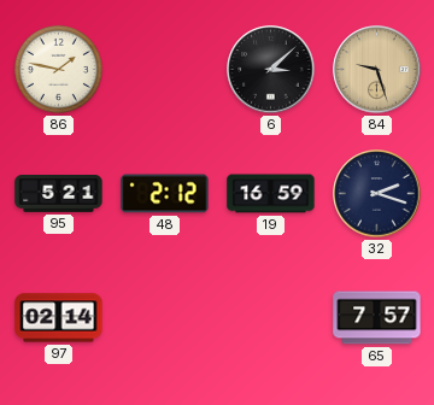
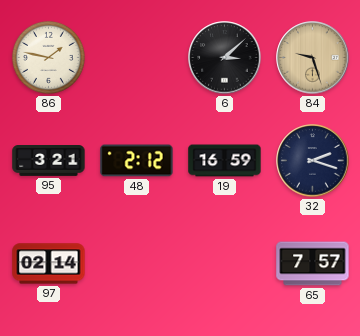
95: 5:21 -> 3:21
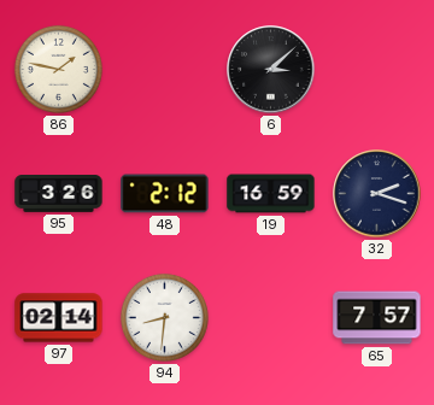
84: 9:27 -> none
95: 3:21 -> 3:26
94: none -> 8:31
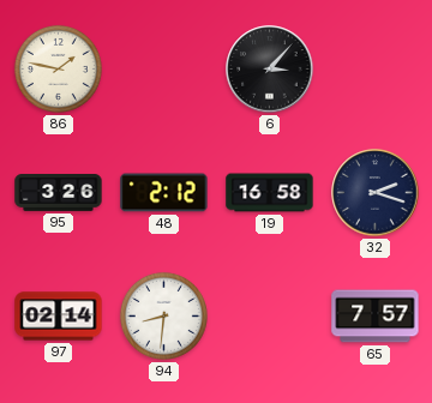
6: 3:08 -> 3:07
19: 16:59 -> 16:58
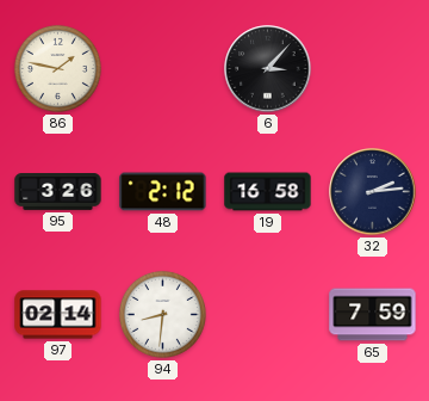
32: 2:18 -> 2:14
65: 7:57 -> 7:59
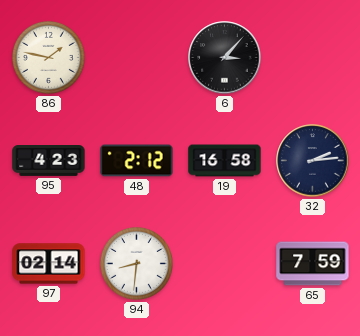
95: 3:26 -> 4:23
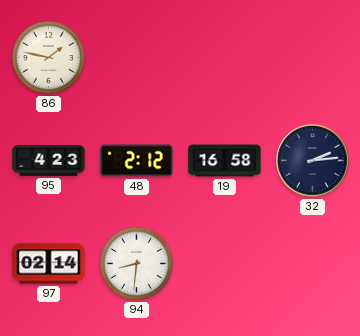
6: 3:07 -> none
65: 7:59 -> none
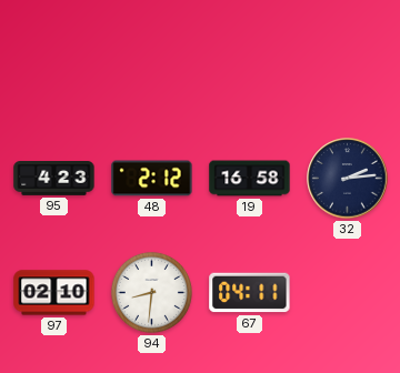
86: 1:47 -> none
97: 02:14 -> 02:10
67: none -> 04:11
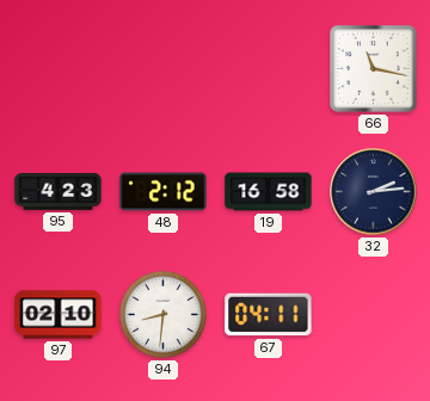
66: none -> 11:17
